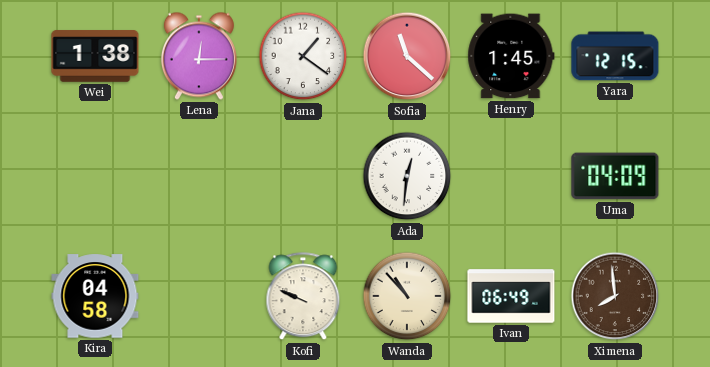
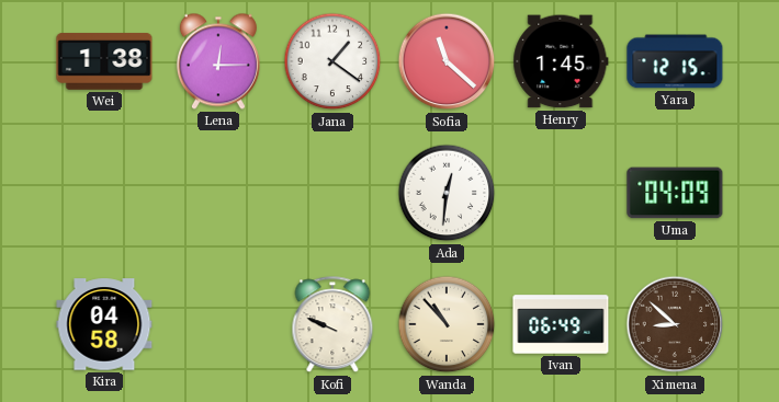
Ximena: 7:59 -> 8:52
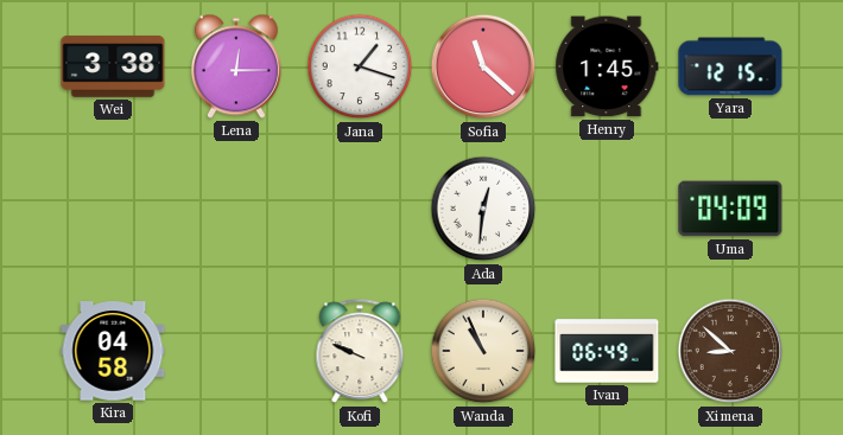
Wei: 1:38 -> 3:38
Jana: 1:21 -> 1:18
Wanda: 10:53 -> 10:56
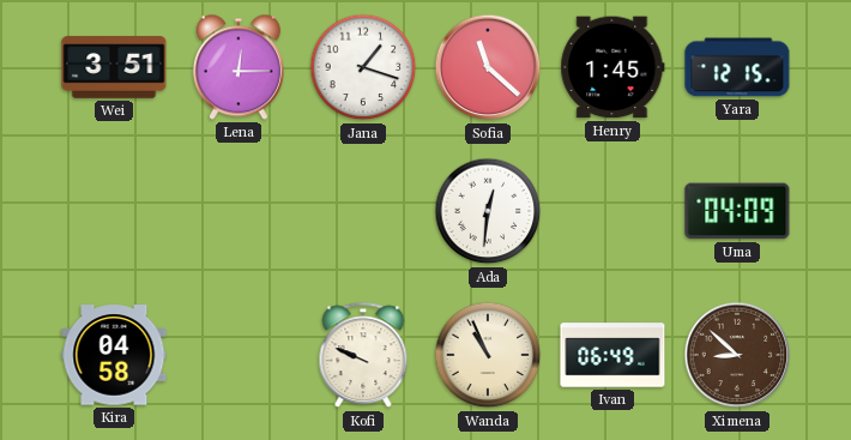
Wei: 3:38 -> 3:51
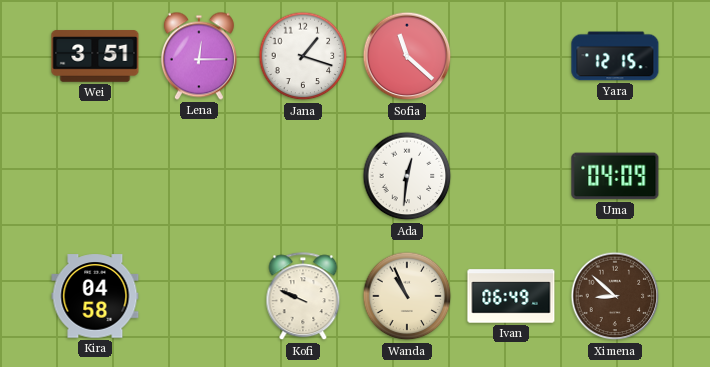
Henry: 1:45 -> none
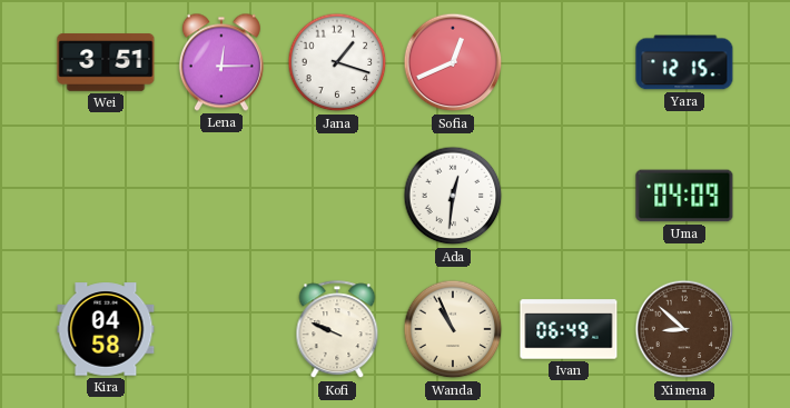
Sofia: 11:22 -> 12:41
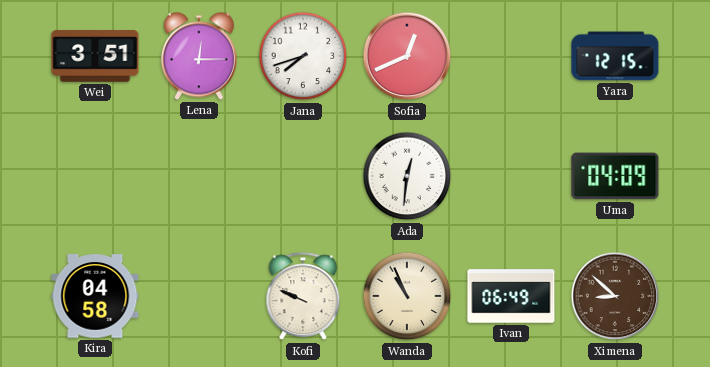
Jana: 1:18 -> 7:42
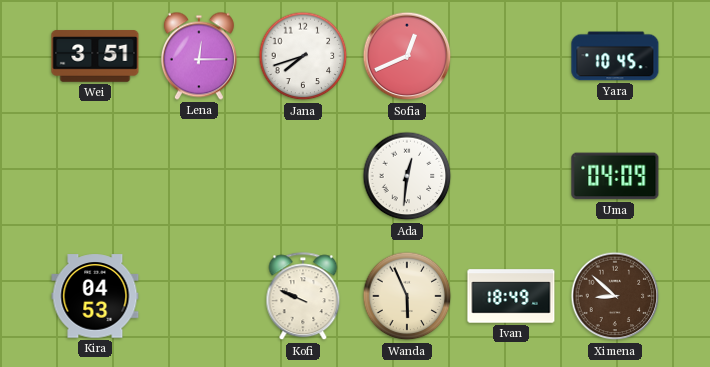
Yara: 12:15 -> 10:45
Kira: 04:58 -> 04:53
Wanda: 10:56 -> 5:56
Ivan: 06:49 -> 18:49
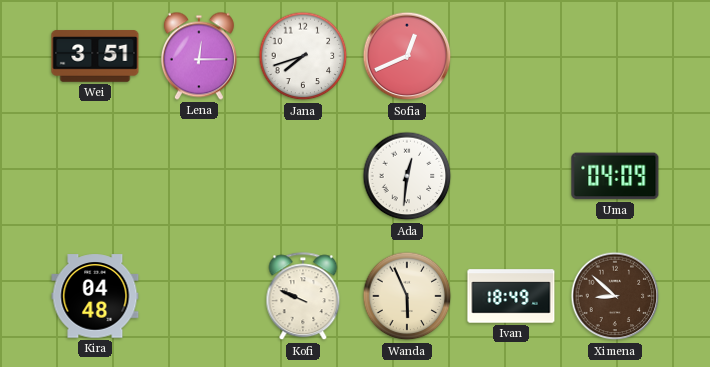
Yara: 10:45 -> none
Kira: 04:53 -> 04:48
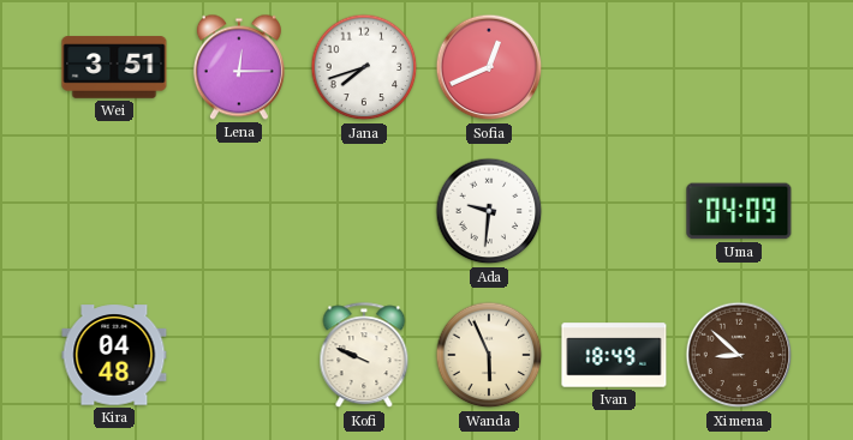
Ada: 12:31 -> 9:31
